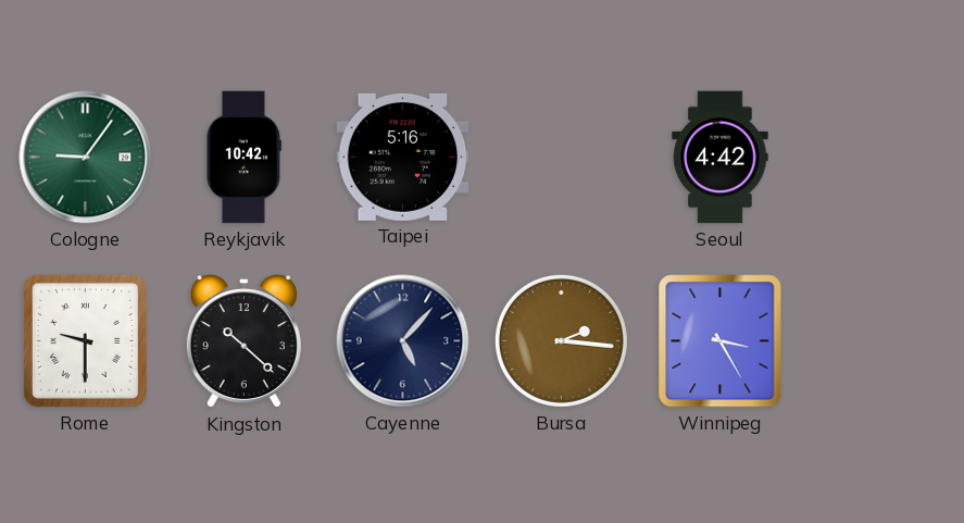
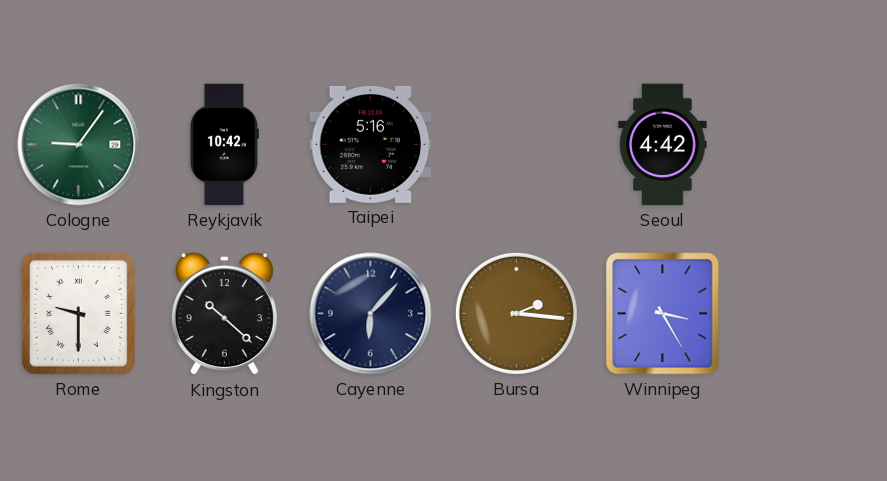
Cayenne: 5:07 -> 6:07
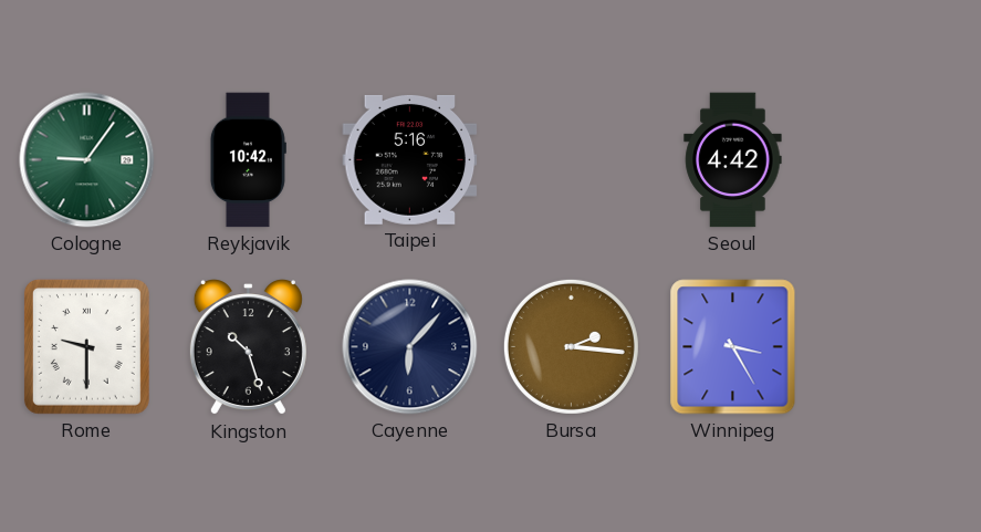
Kingston: 10:22 -> 10:27
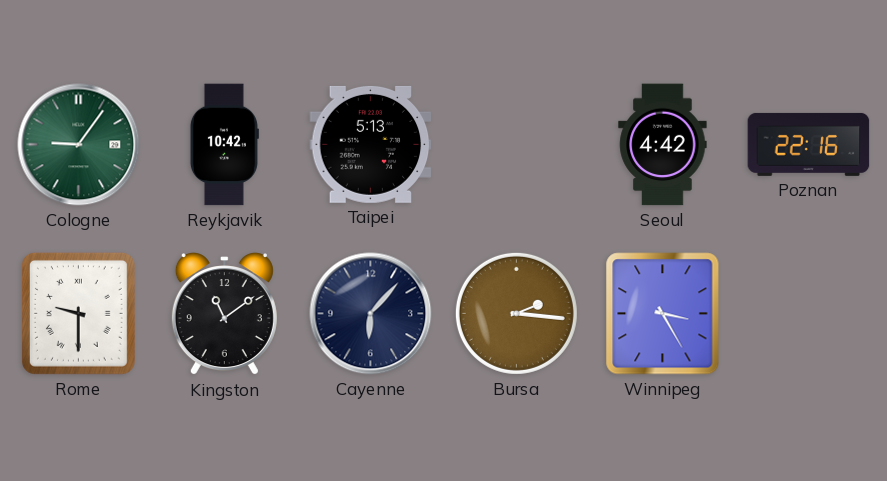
Taipei: 5:16 -> 5:13
Poznan: none -> 22:16
Kingston: 10:27 -> 11:09
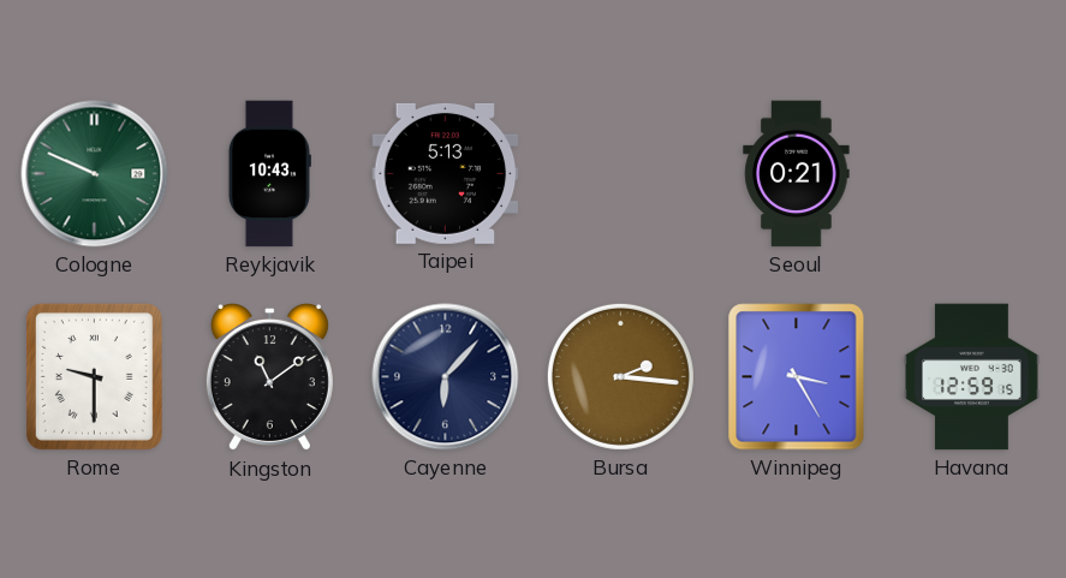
Cologne: 9:06 -> 9:49
Reykjavik: 10:42 -> 10:43
Seoul: 4:42 -> 0:21
Poznan: 22:16 -> none
Havana: none -> 12:59
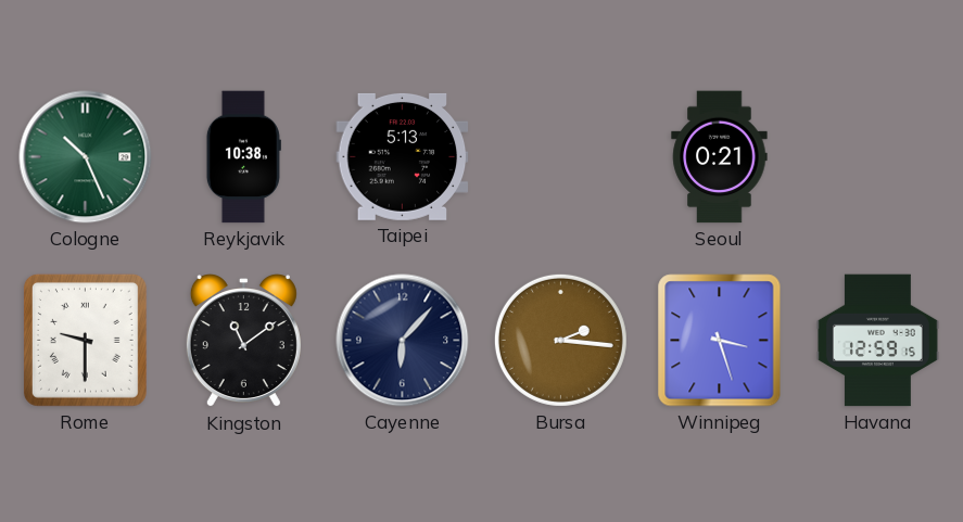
Cologne: 9:49 -> 10:26
Reykjavik: 10:43 -> 10:38
Winnipeg: 3:25 -> 3:27
